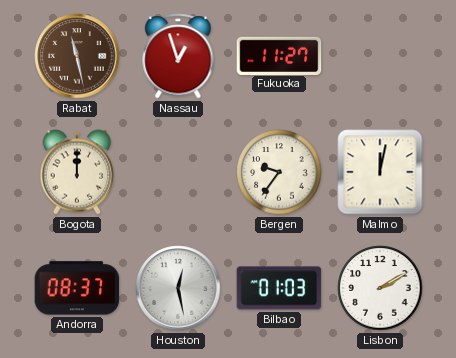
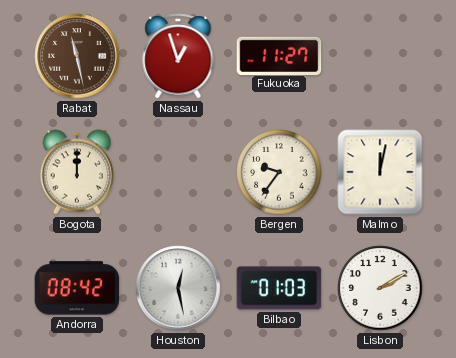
Andorra: 08:37 -> 08:42
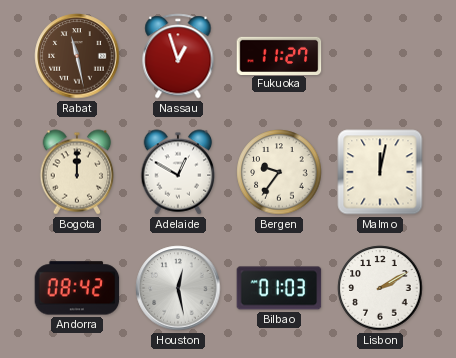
Adelaide: none -> 12:50
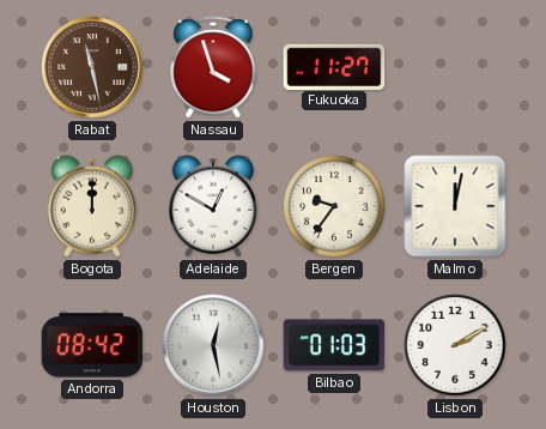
Nassau: 12:57 -> 3:57
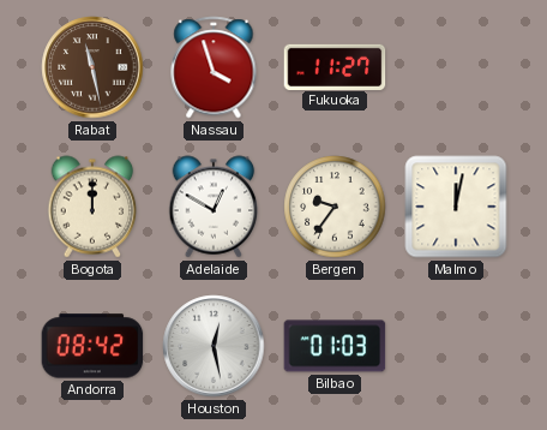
Lisbon: 2:10 -> none
